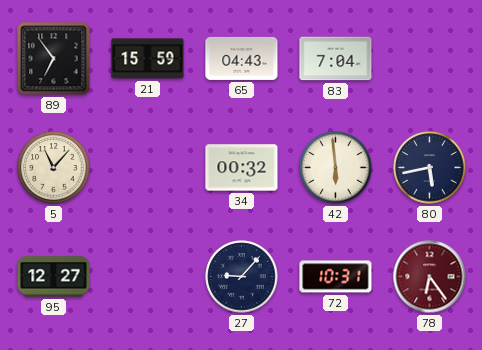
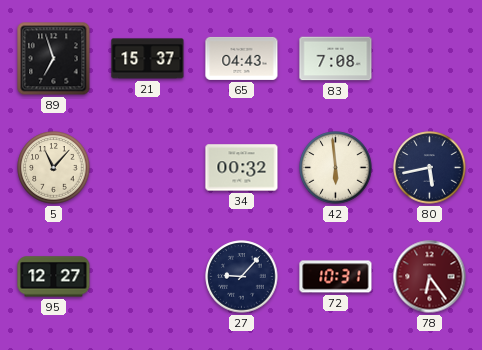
89: 6:54 -> 6:57
21: 15:59 -> 15:37
83: 7:04 -> 7:08
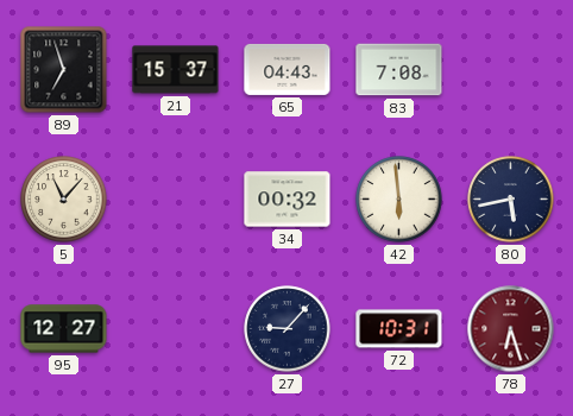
78: 6:24 -> 6:27
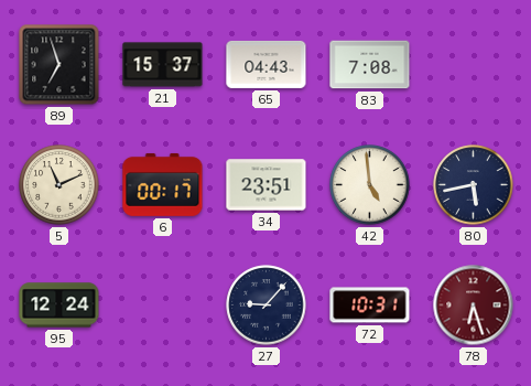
5: 11:07 -> 11:11
6: none -> 00:17
34: 00:32 -> 23:51
42: 5:59 -> 4:59
95: 12:27 -> 12:24
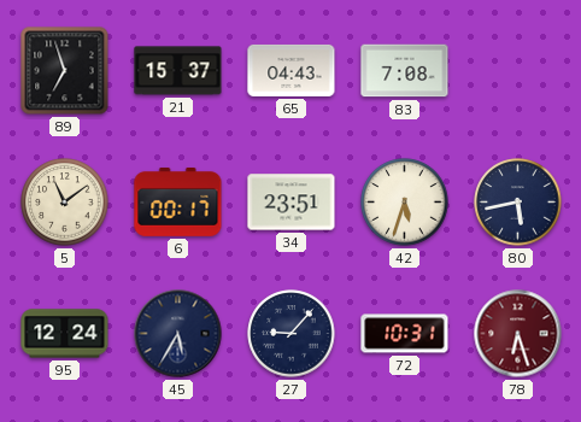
5: 11:11 -> 11:09
42: 4:59 -> 5:33
45: none -> 5:35
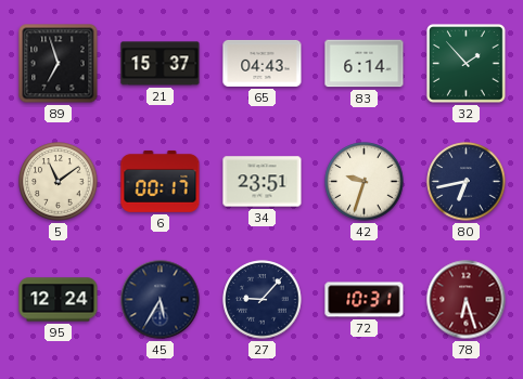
83: 7:08 -> 6:14
32: none -> 1:53
42: 5:33 -> 9:33
80: 5:43 -> 6:43
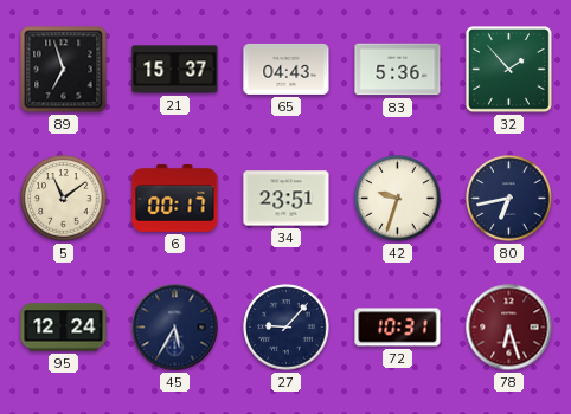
83: 6:14 -> 5:36
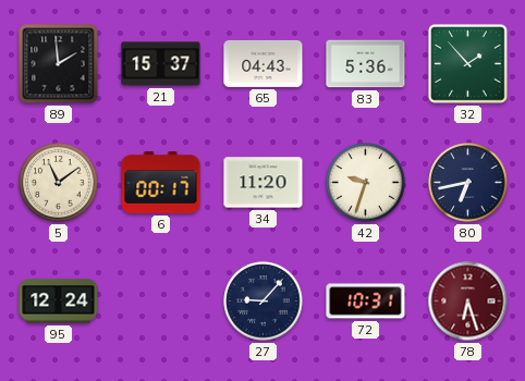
89: 6:57 -> 1:59
34: 23:51 -> 11:20
45: 5:35 -> none
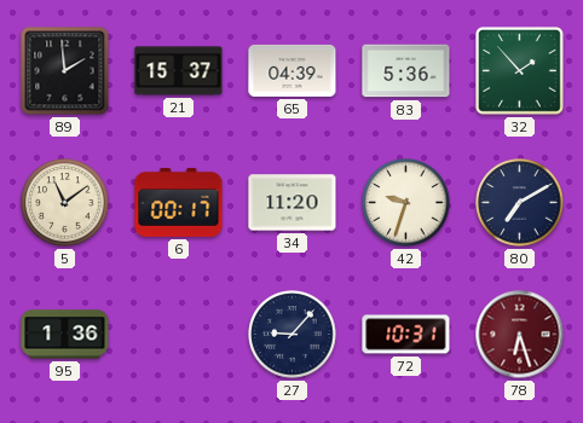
65: 04:43 -> 04:39
80: 6:43 -> 7:10
95: 12:24 -> 1:36
